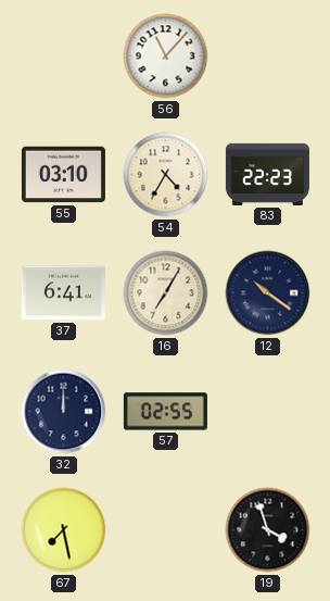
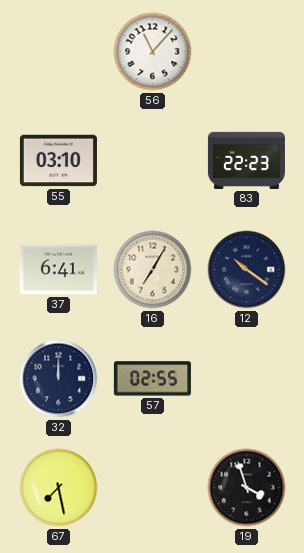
54: 4:35 -> none
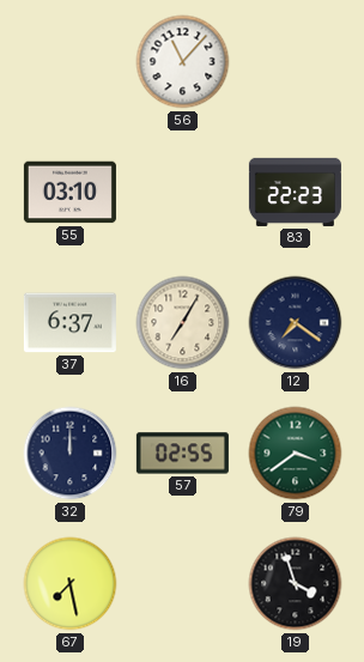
37: 6:41 -> 6:37
12: 10:21 -> 7:21
79: none -> 3:39
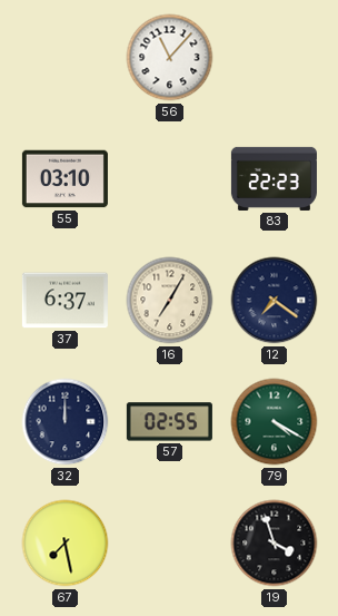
79: 3:39 -> 4:20
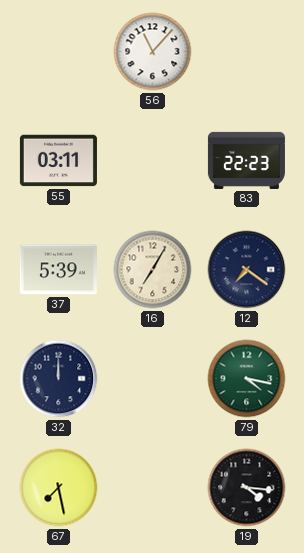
55: 03:10 -> 03:11
37: 6:37 -> 5:39
57: 02:55 -> none
79: 4:20 -> 4:17
19: 3:57 -> 4:16
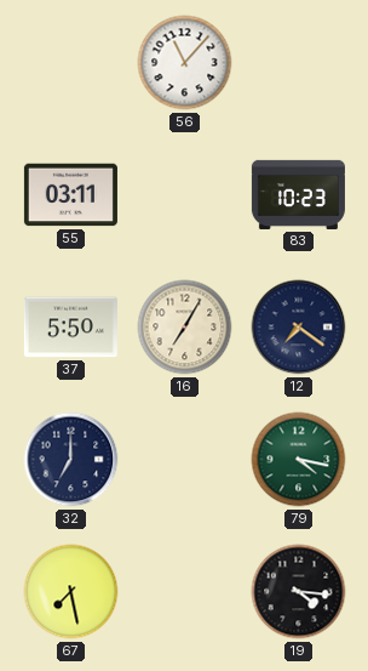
83: 22:23 -> 10:23
37: 5:39 -> 5:50
32: 12:00 -> 7:00
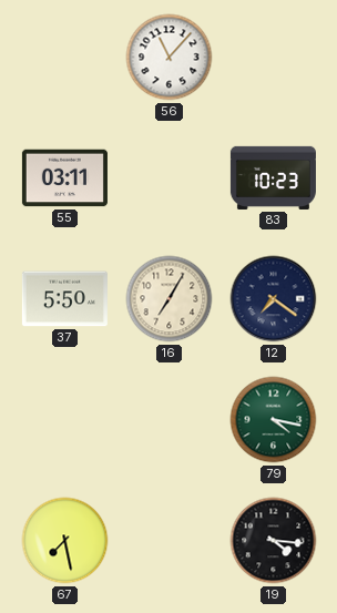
32: 7:00 -> none
